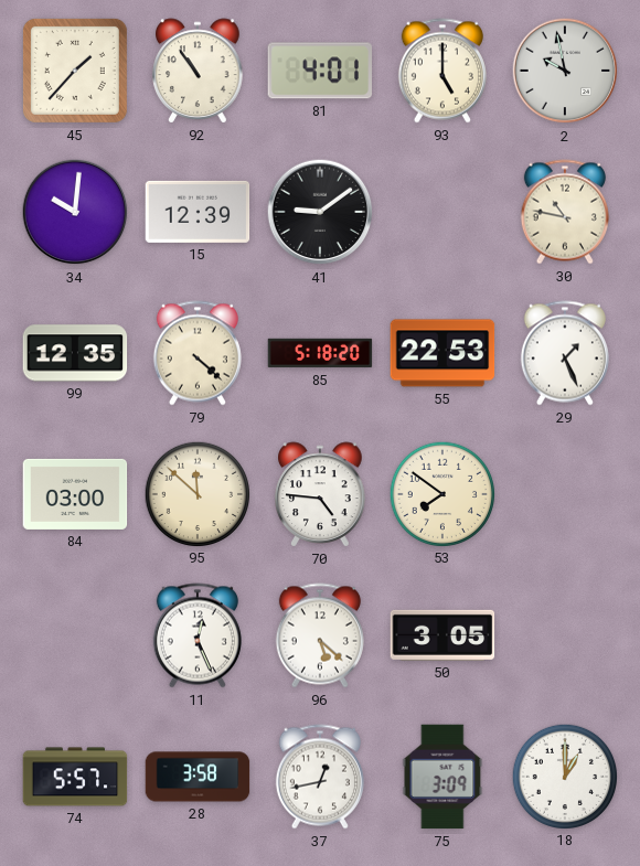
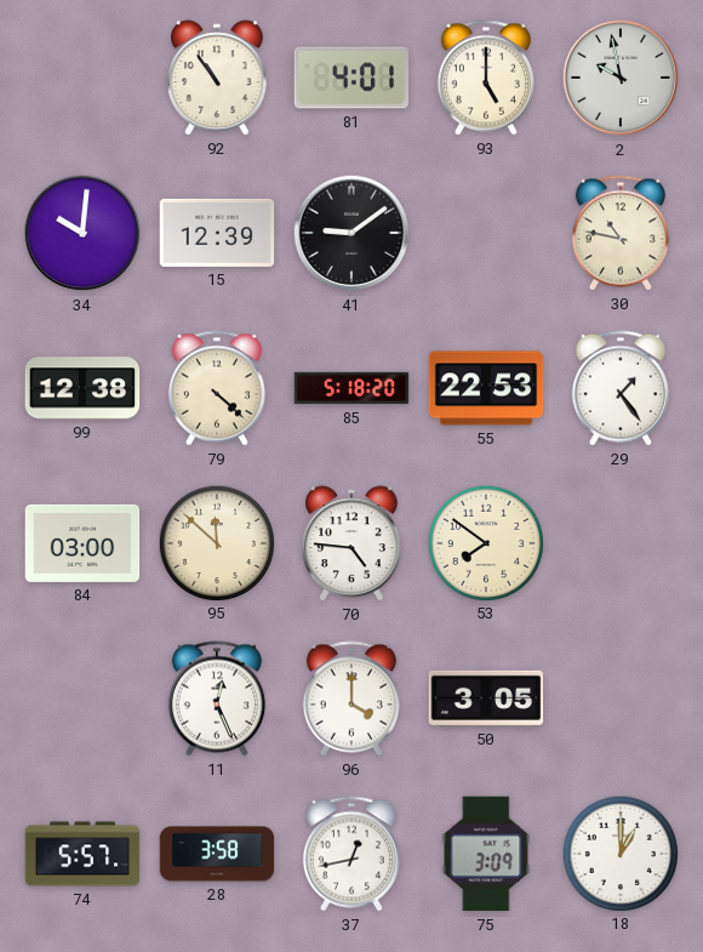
45: 1:37 -> none
99: 12:35 -> 12:38
29: 1:26 -> 1:24
96: 5:22 -> 4:00
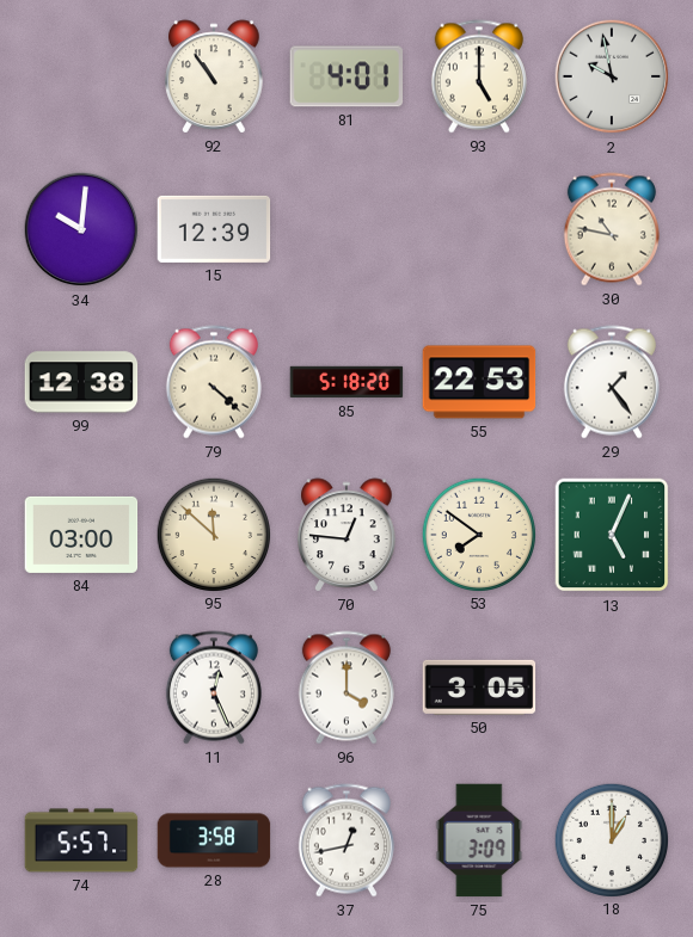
41: 9:09 -> none
70: 4:46 -> 12:46
13: none -> 5:04
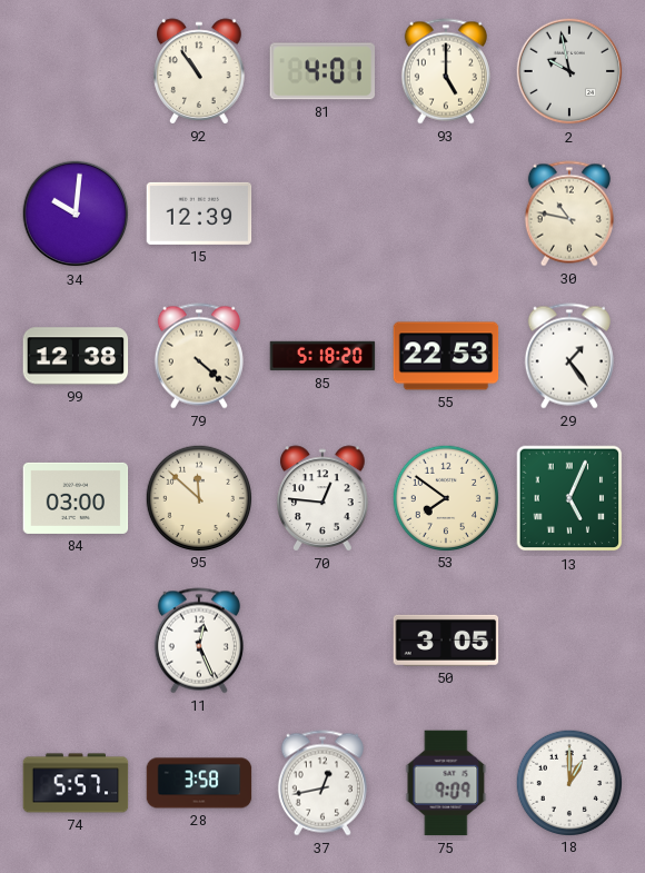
96: 4:00 -> none
75: 3:09 -> 9:09
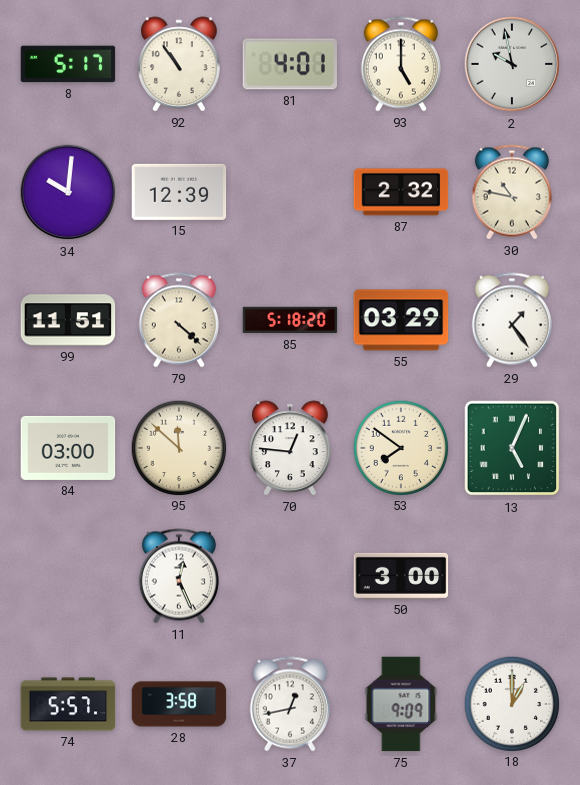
8: none -> 5:17
87: none -> 2:32
99: 12:38 -> 11:51
55: 22:53 -> 03:29
50: 3:05 -> 3:00
